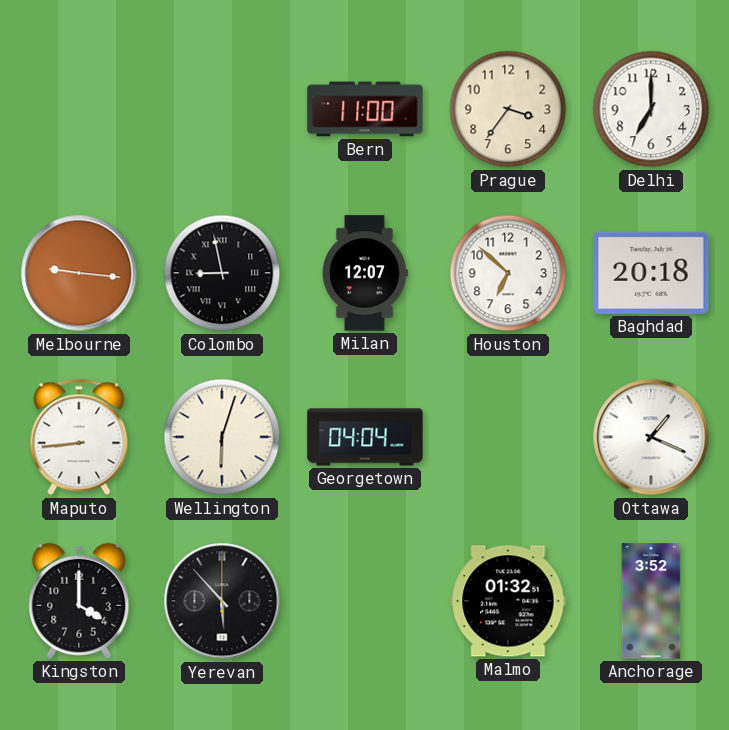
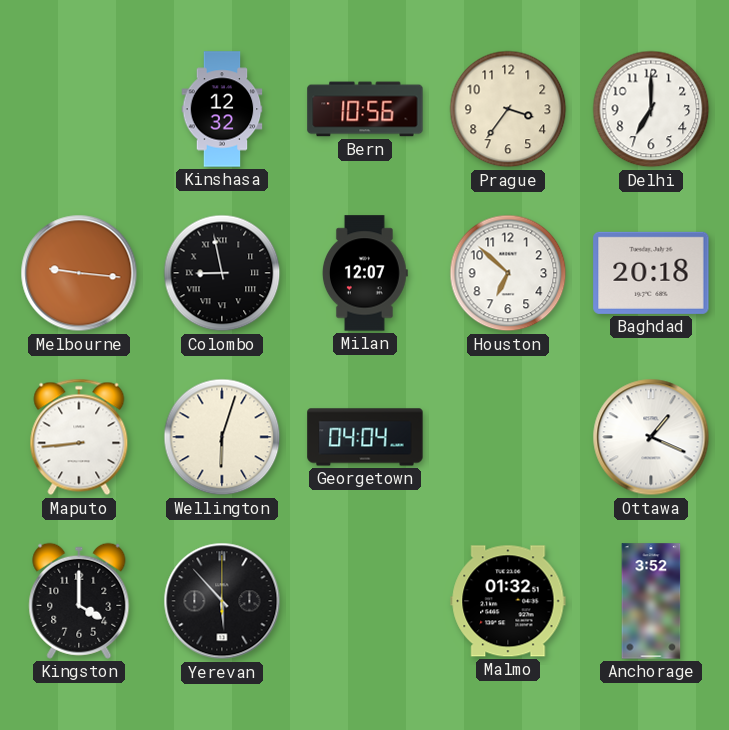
Kinshasa: none -> 12:32
Bern: 11:00 -> 10:56
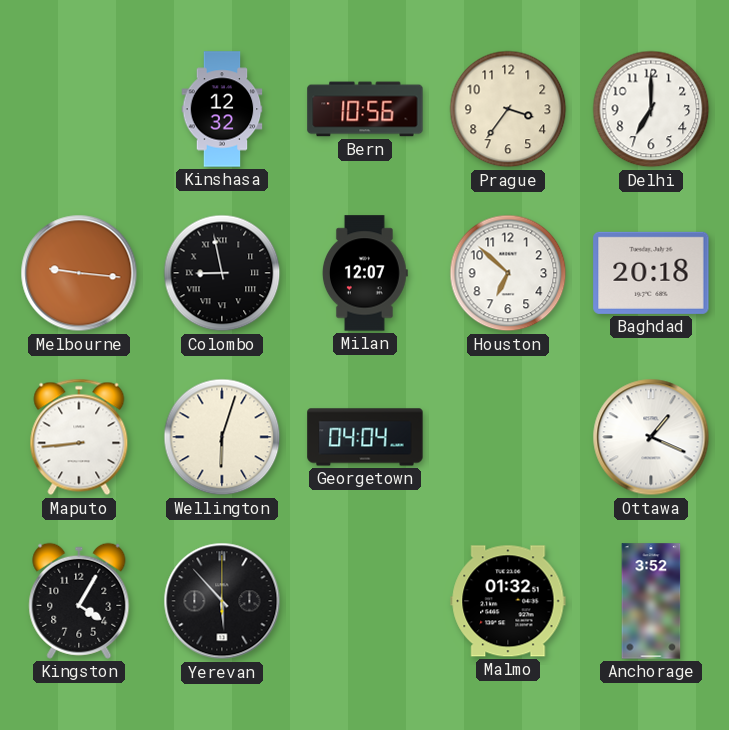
Kingston: 4:00 -> 4:05
